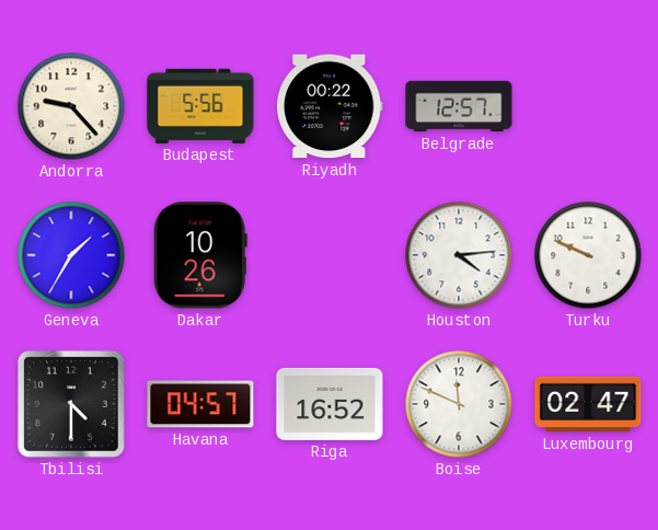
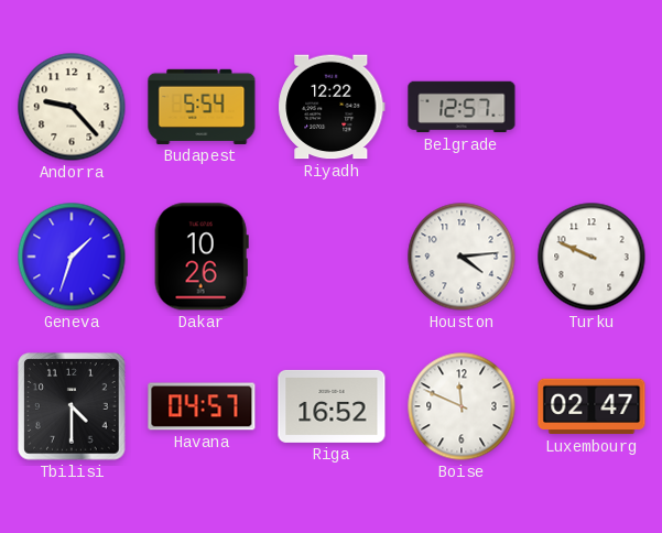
Budapest: 5:56 -> 5:54
Riyadh: 00:22 -> 12:22
Geneva: 1:35 -> 1:33
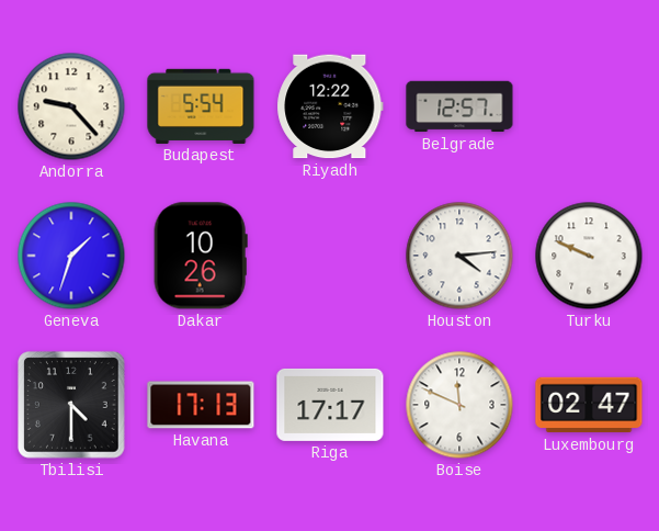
Havana: 04:57 -> 17:13
Riga: 16:52 -> 17:17
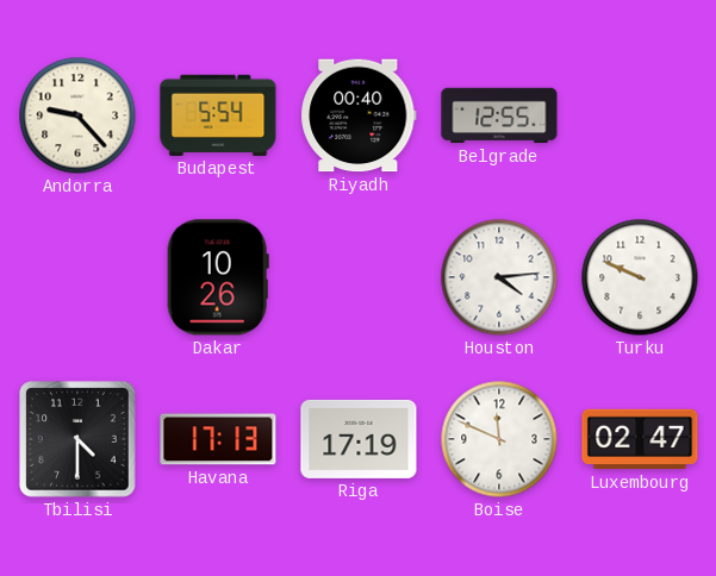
Riyadh: 12:22 -> 00:40
Belgrade: 12:57 -> 12:55
Geneva: 1:33 -> none
Riga: 17:17 -> 17:19
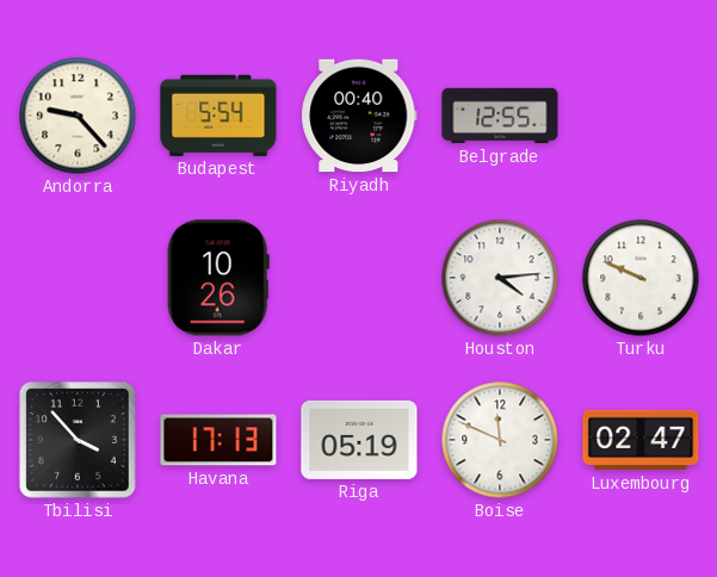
Tbilisi: 4:30 -> 3:53
Riga: 17:19 -> 05:19
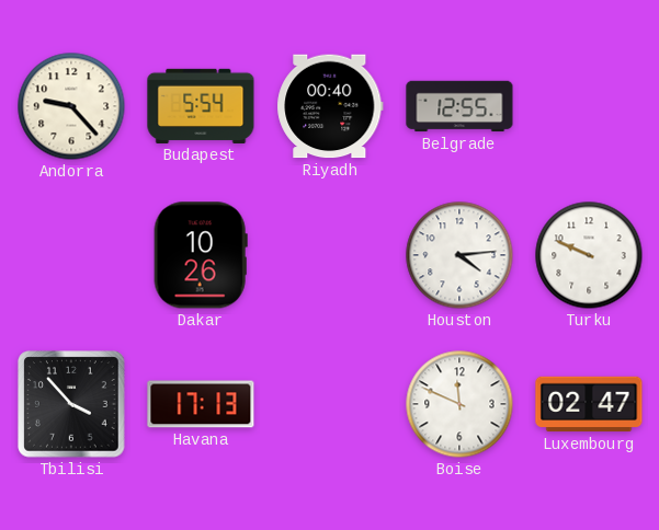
Riga: 05:19 -> none
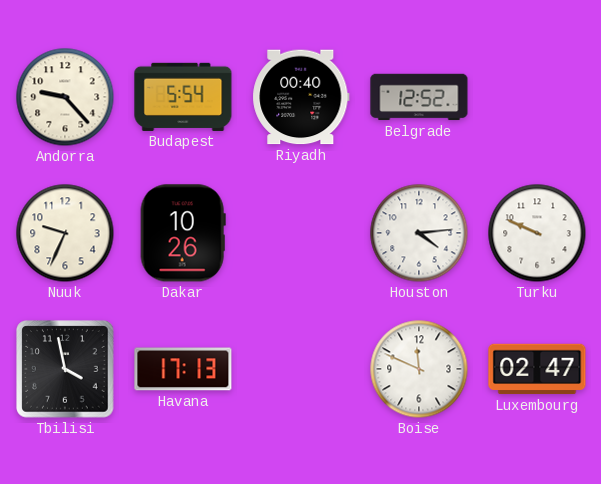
Belgrade: 12:55 -> 12:52
Nuuk: none -> 9:34
Tbilisi: 3:53 -> 3:58
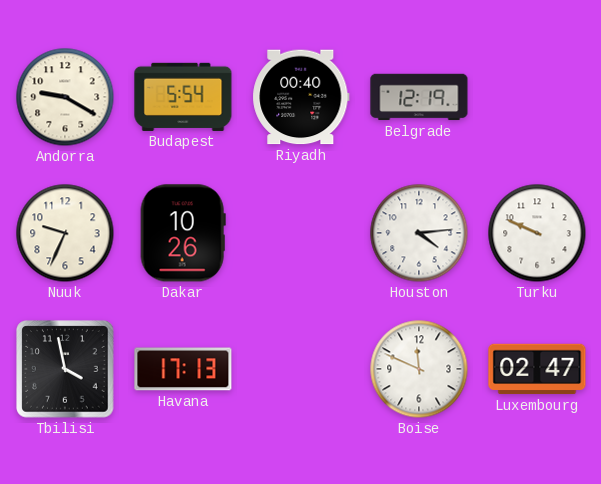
Andorra: 9:23 -> 9:20
Belgrade: 12:52 -> 12:19
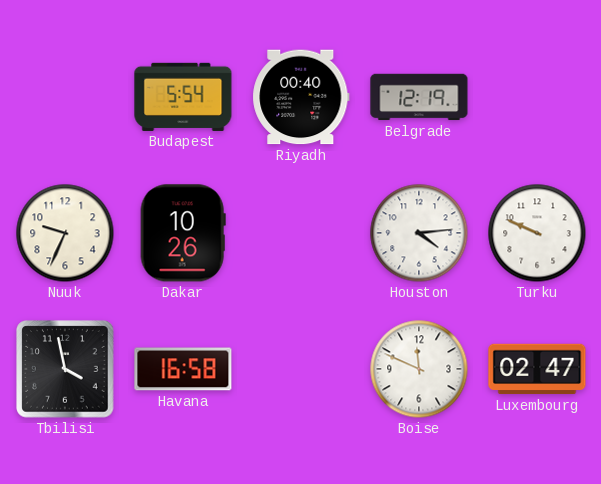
Andorra: 9:20 -> none
Havana: 17:13 -> 16:58
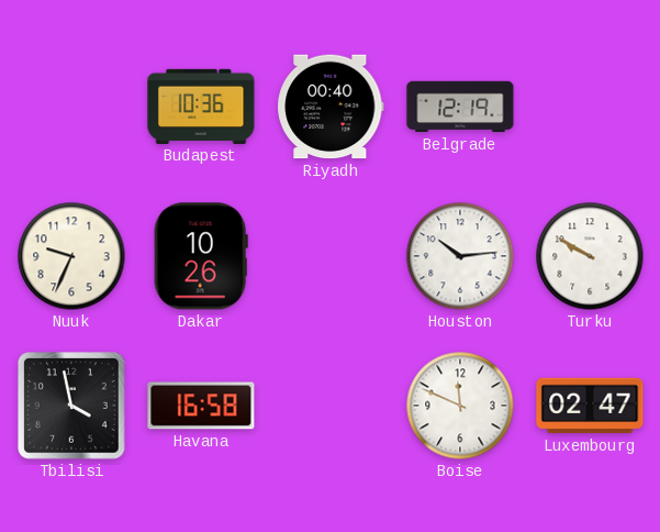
Budapest: 5:54 -> 10:36
Houston: 4:14 -> 10:14
Turku: 9:49 -> 9:50
